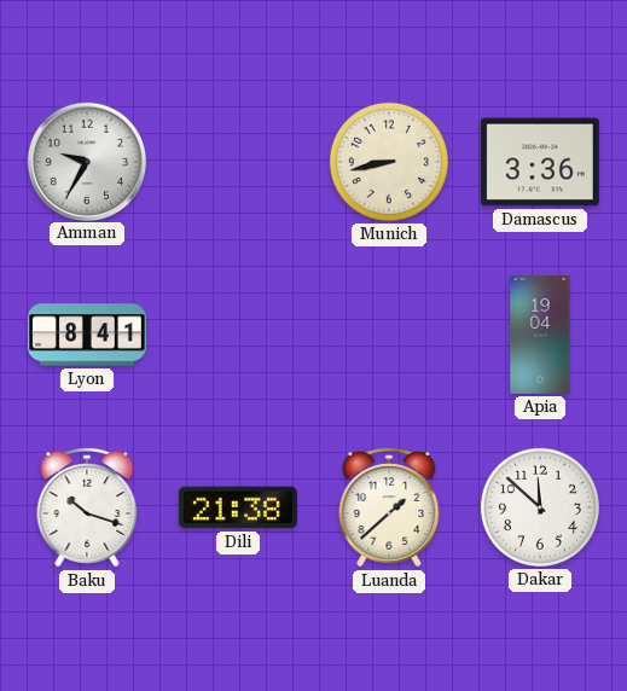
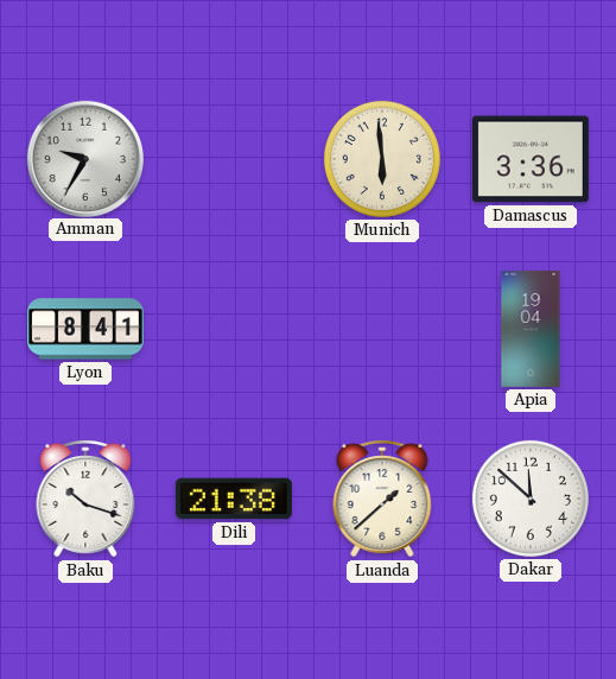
Munich: 8:43 -> 5:59
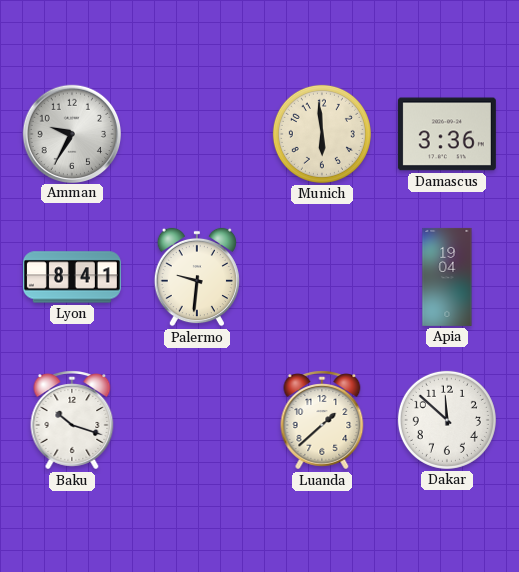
Palermo: none -> 9:31
Dili: 21:38 -> none
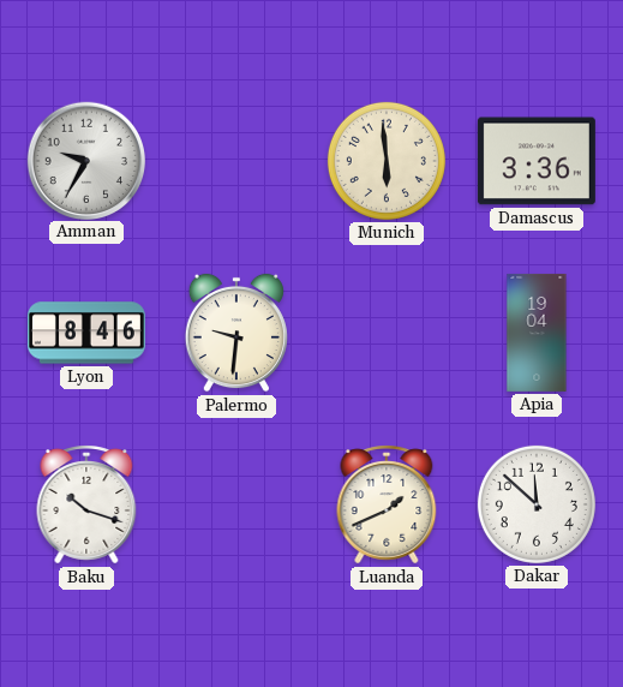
Lyon: 8:41 -> 8:46
Luanda: 1:38 -> 1:41
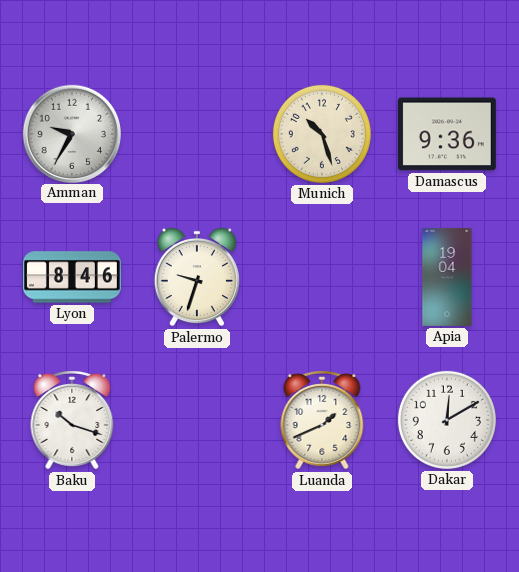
Munich: 5:59 -> 10:27
Damascus: 3:36 -> 9:36
Palermo: 9:31 -> 9:33
Dakar: 11:52 -> 12:10
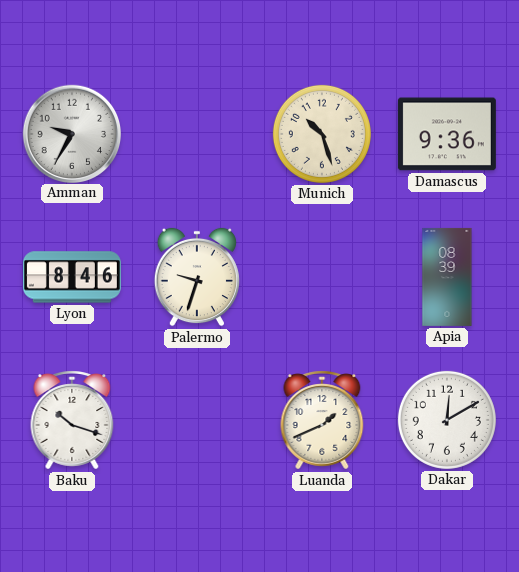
Apia: 19:04 -> 08:39
